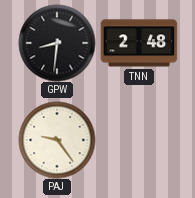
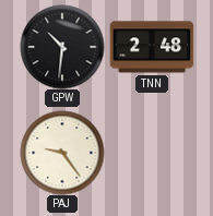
GPW: 8:31 -> 10:31
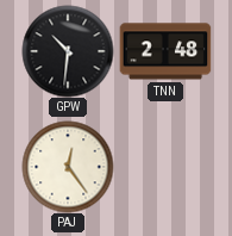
PAJ: 9:24 -> 12:24
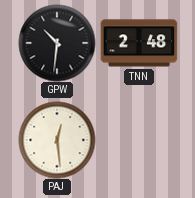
PAJ: 12:24 -> 12:29
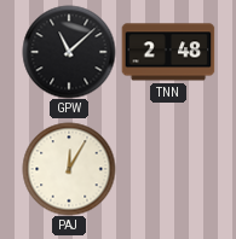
GPW: 10:31 -> 11:08
PAJ: 12:29 -> 12:05
